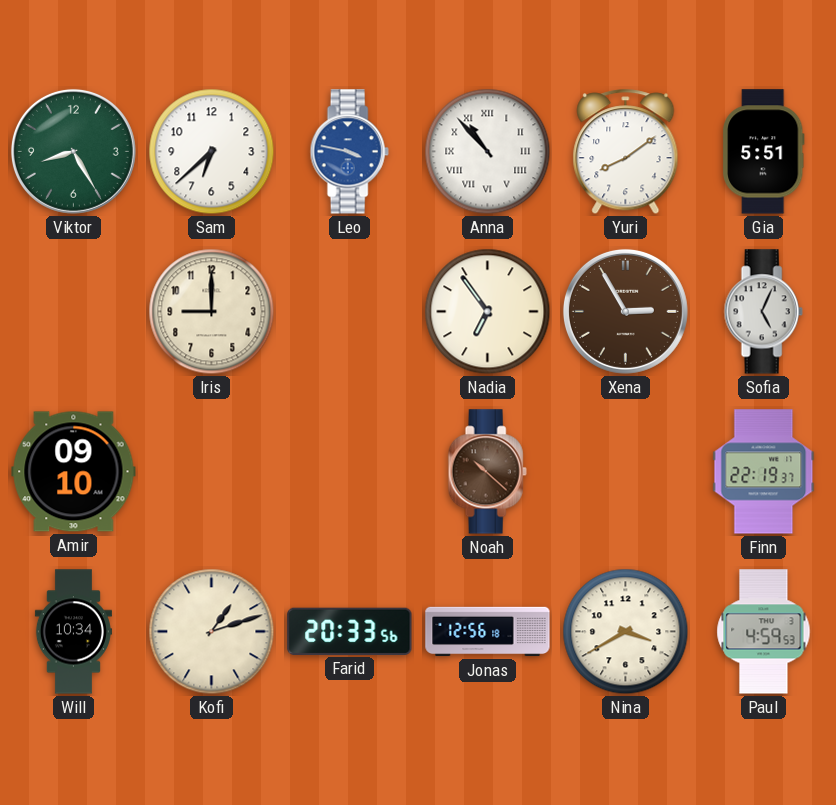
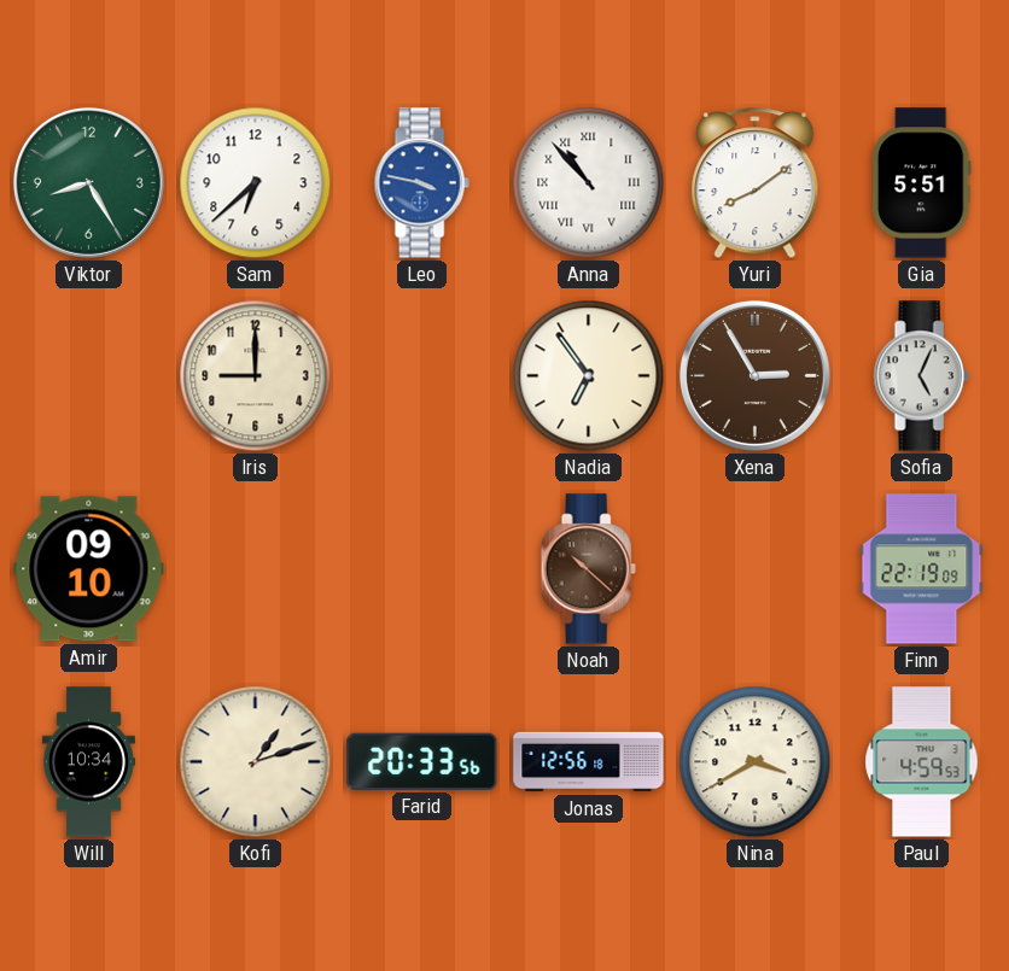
Finn: 22:19:37 -> 22:19:09
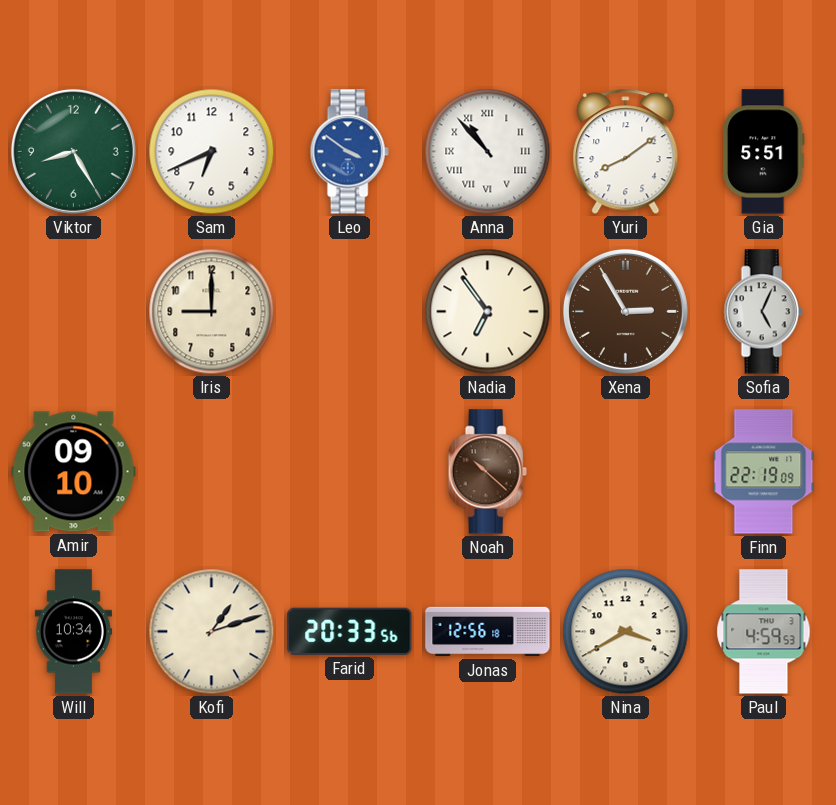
Sam: 6:38 -> 6:41
Leo: 3:47 -> 3:51
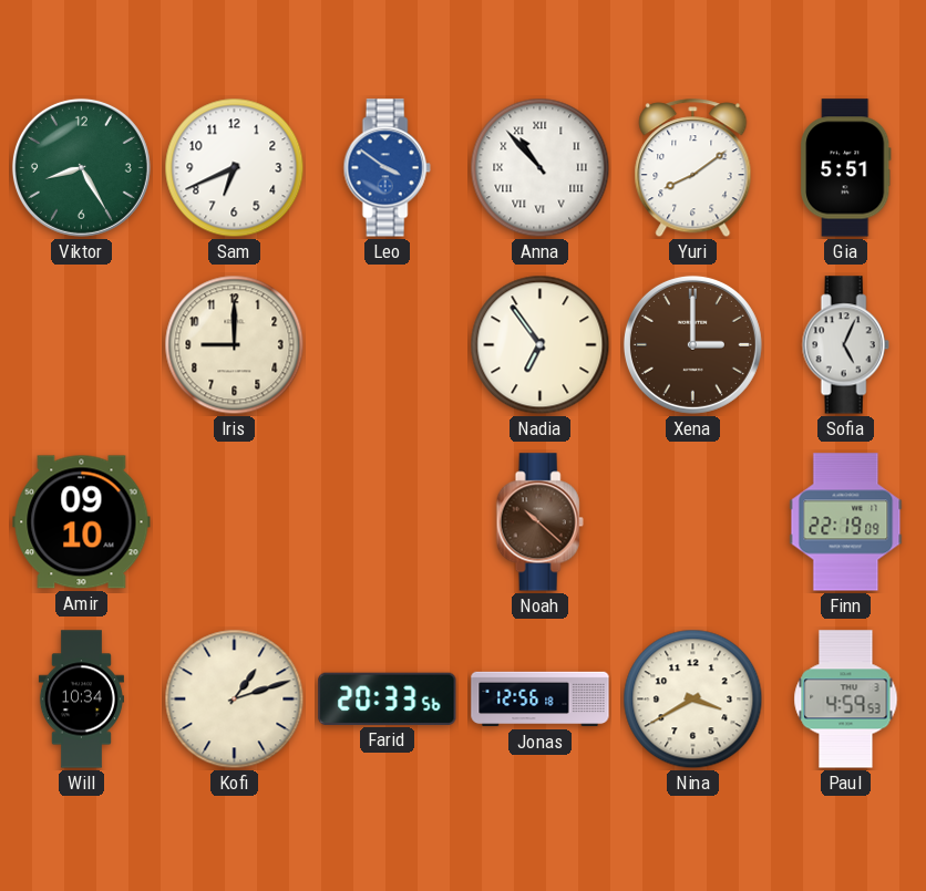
Xena: 2:55 -> 3:00
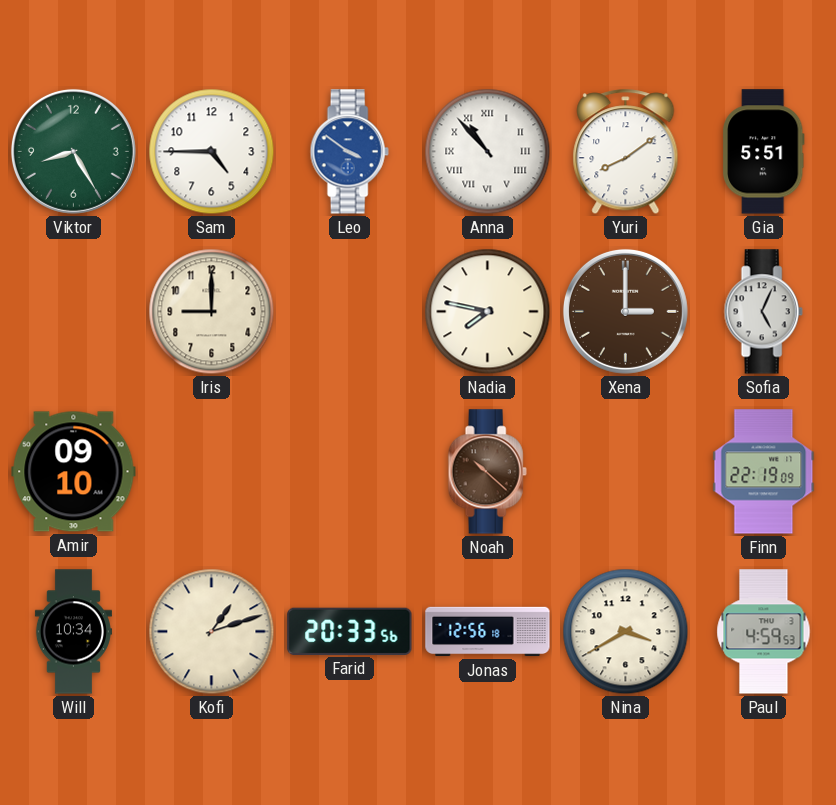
Sam: 6:41 -> 4:45
Nadia: 6:54 -> 7:47
